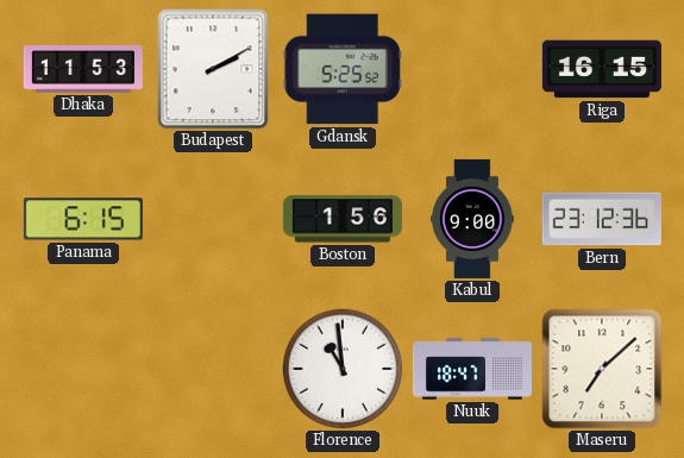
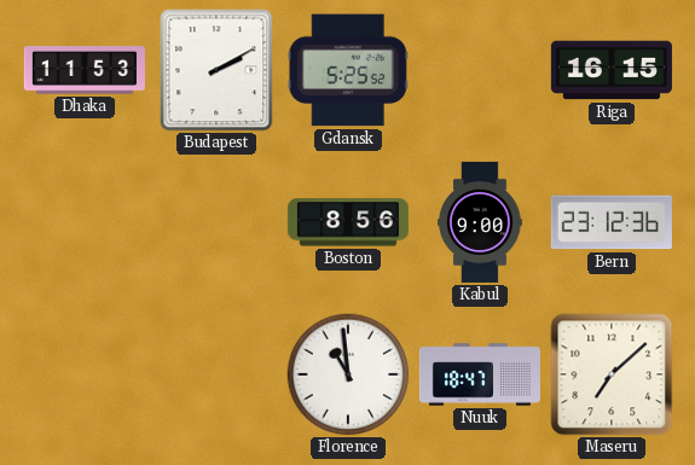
Panama: 6:15 -> none
Boston: 1:56 -> 8:56
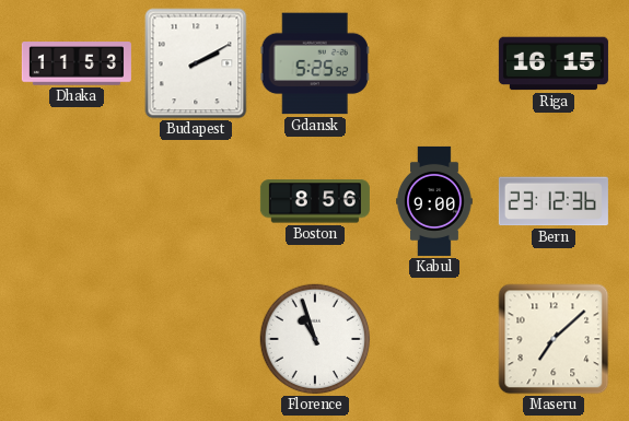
Florence: 10:59 -> 10:57
Nuuk: 18:47 -> none
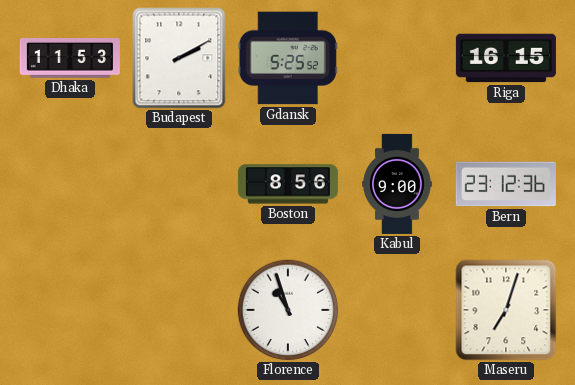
Maseru: 7:08 -> 7:03
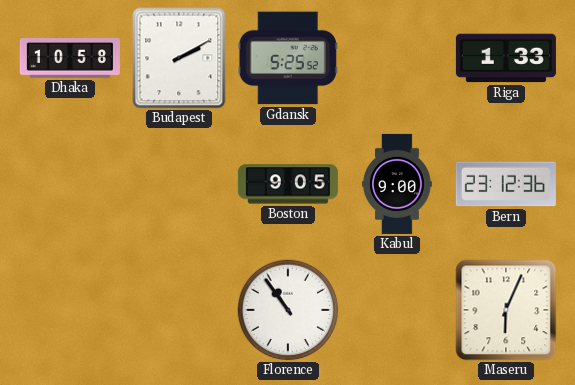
Dhaka: 11:53 -> 10:58
Riga: 16:15 -> 1:33
Boston: 8:56 -> 9:05
Florence: 10:57 -> 10:54
Maseru: 7:03 -> 6:04
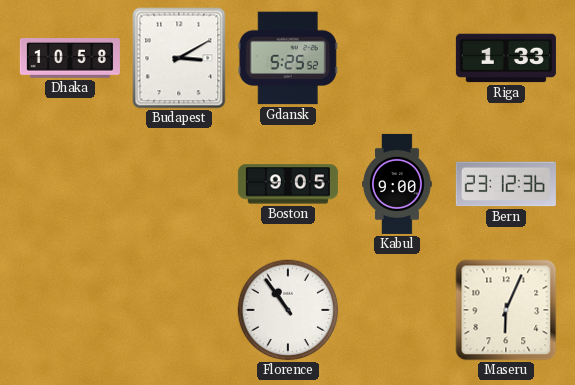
Budapest: 2:10 -> 3:10
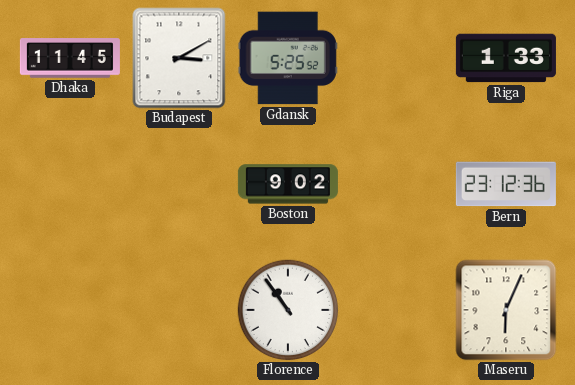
Dhaka: 10:58 -> 11:45
Boston: 9:05 -> 9:02
Kabul: 9:00 -> none
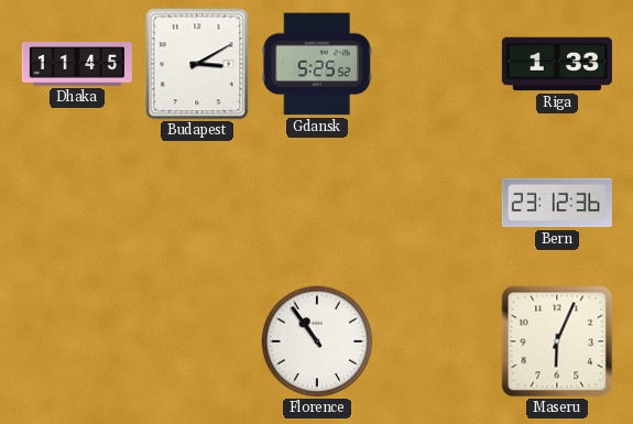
Boston: 9:02 -> none
